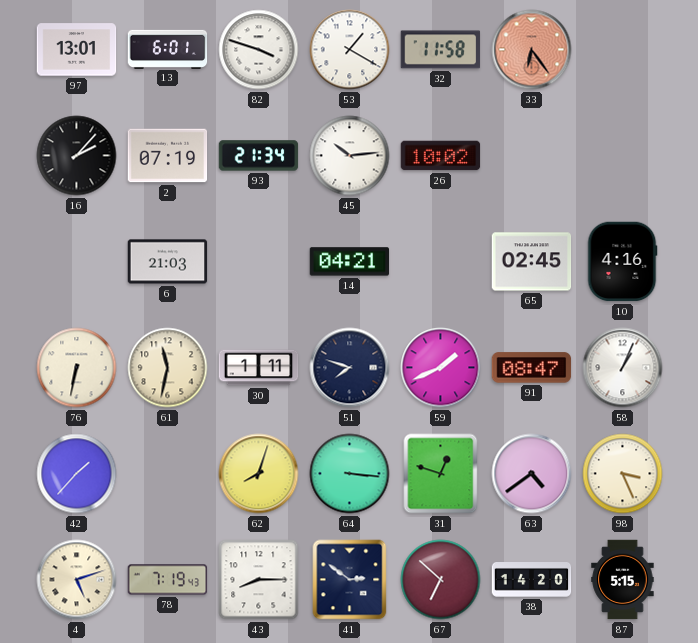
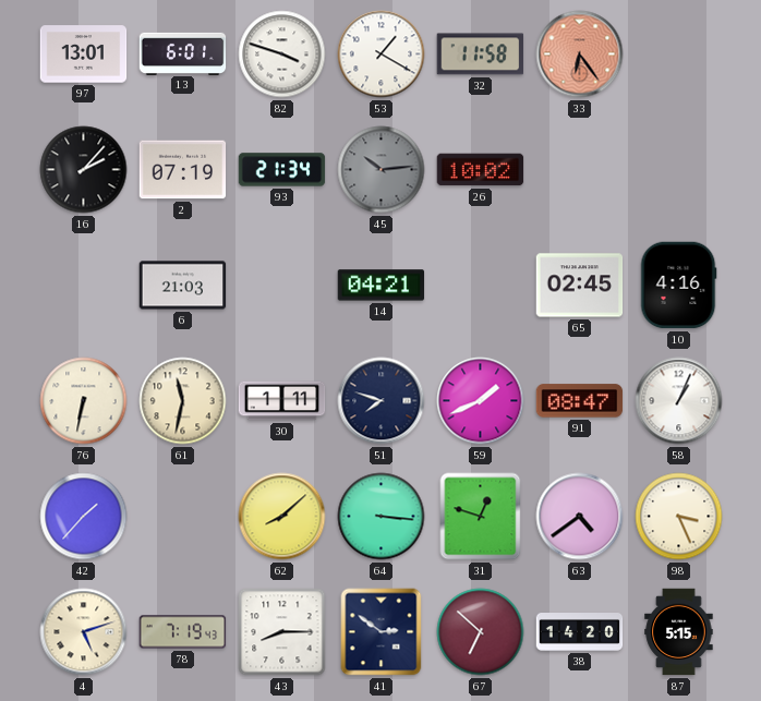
45 dial: white -> grey
62: 8:03 -> 8:08
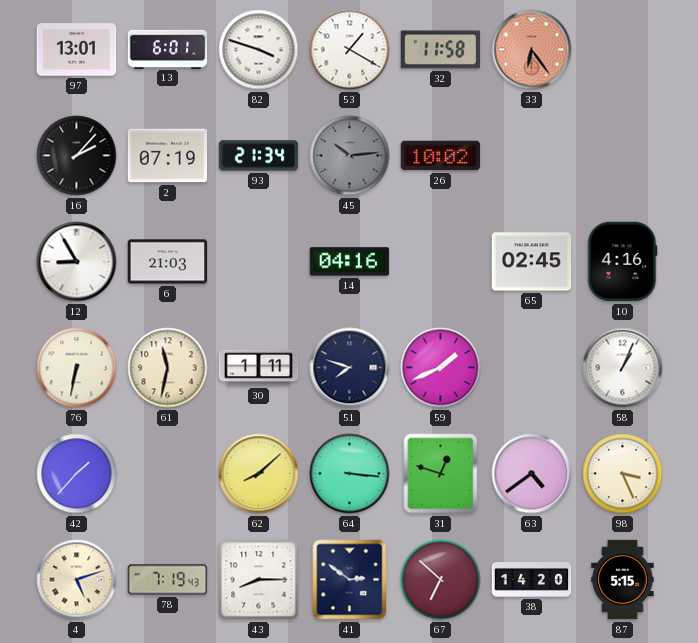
12: none -> 8:55
14: 04:21 -> 04:16
91: 08:47 -> none
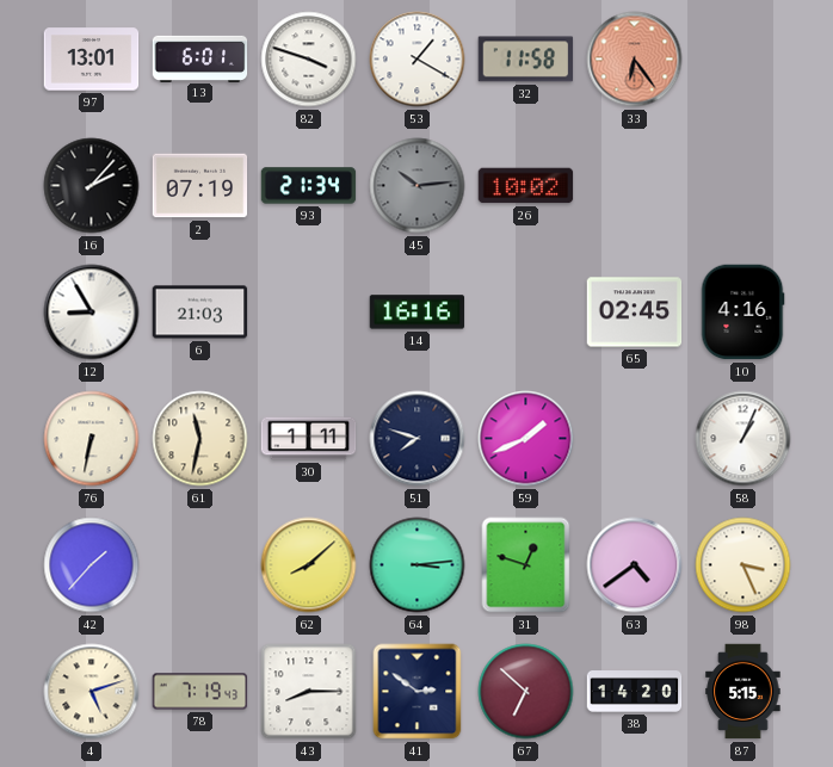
14: 04:16 -> 16:16
64: 3:16 -> 3:14
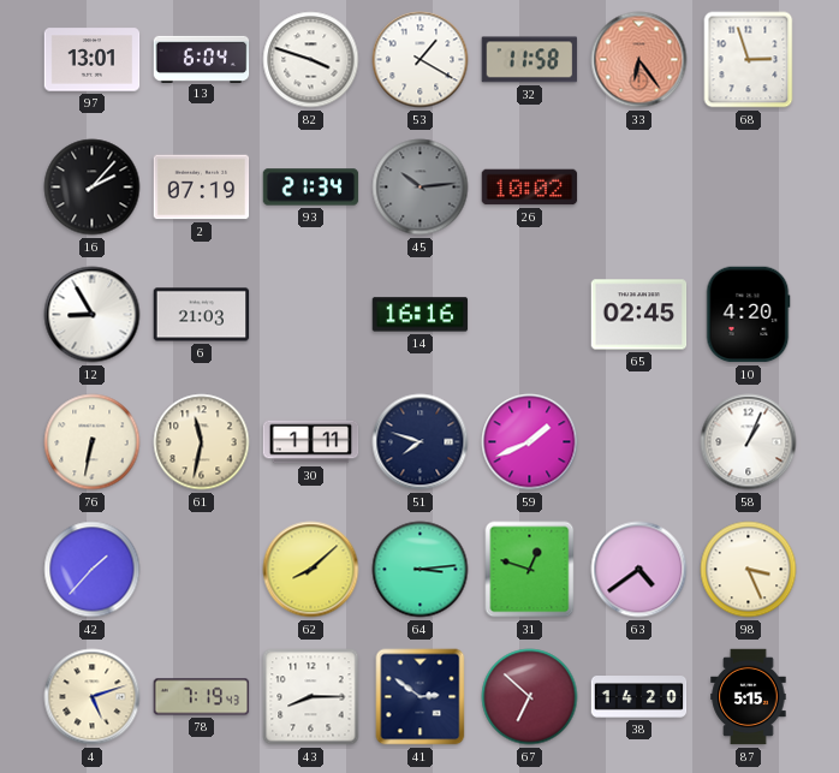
13: 6:01 -> 6:04
68: none -> 2:57
10: 4:16 -> 4:20
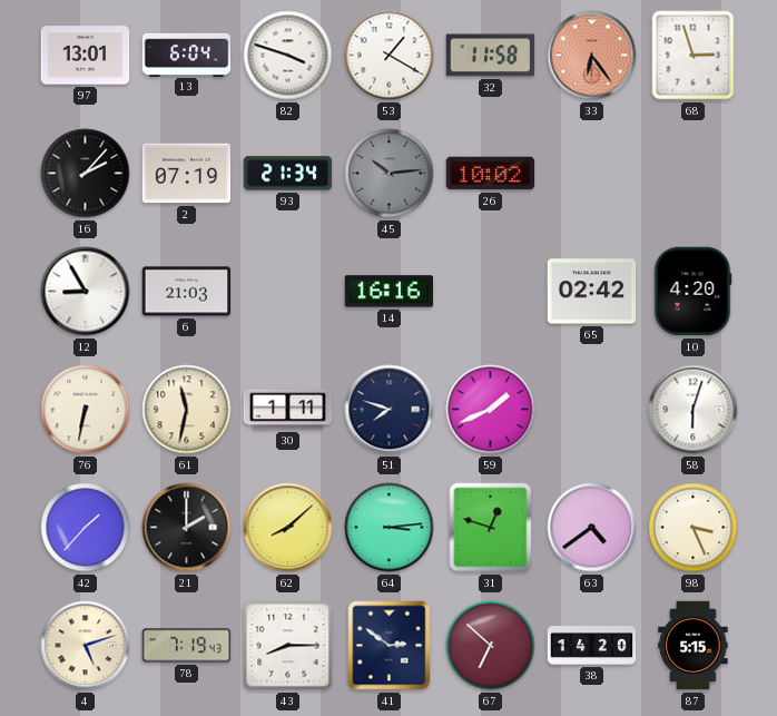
65: 02:45 -> 02:42
58: 1:04 -> 6:03
21: none -> 2:00
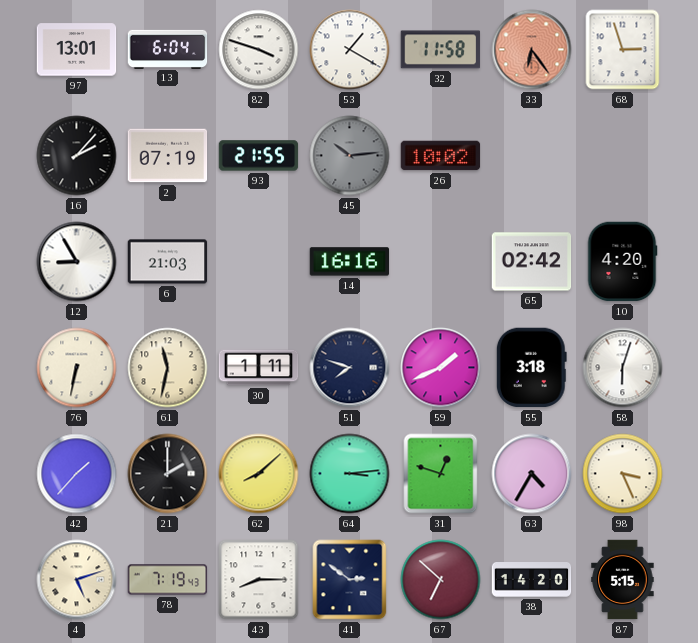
93: 21:34 -> 21:55
55: none -> 3:18
63: 4:39 -> 4:35
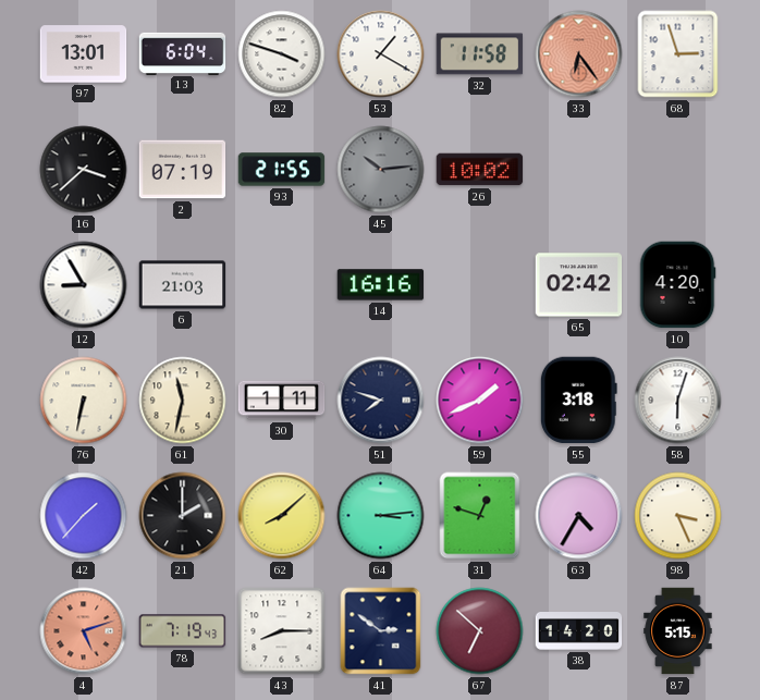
16: 2:07 -> 3:38
4 dial: cream -> salmon
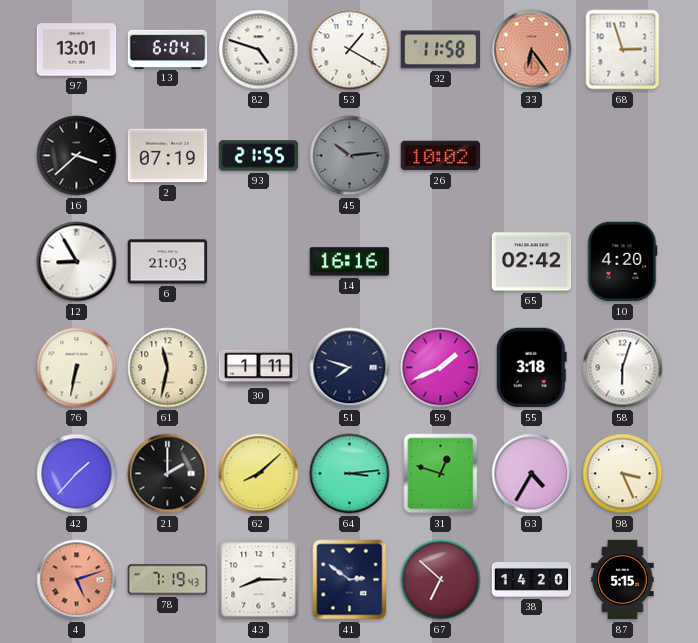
82: 3:48 -> 4:48
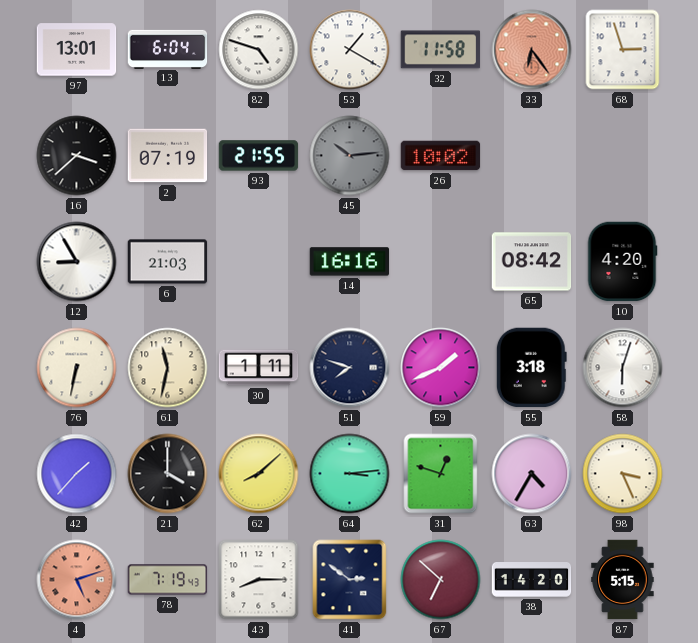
65: 02:42 -> 08:42
21: 2:00 -> 4:00
